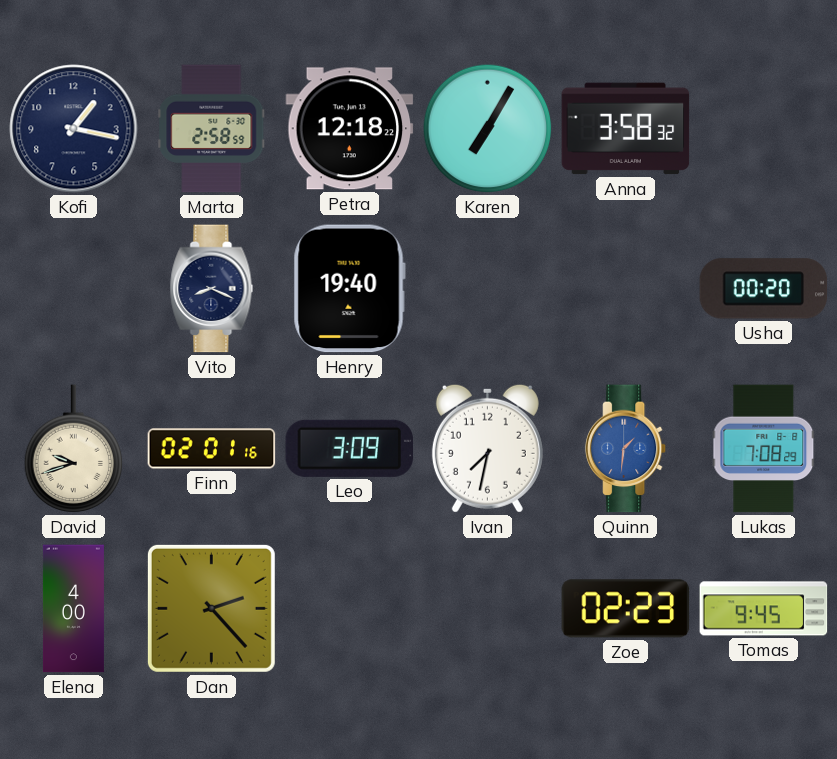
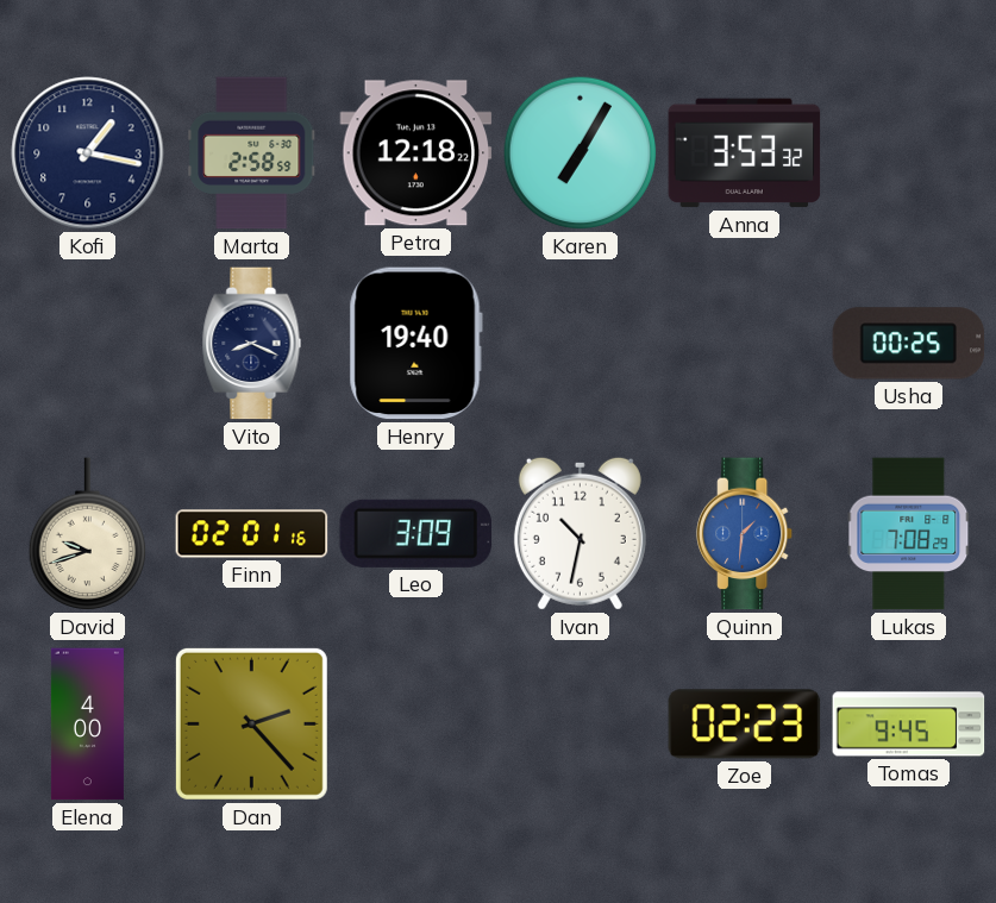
Anna: 3:58 -> 3:53
Usha: 00:20 -> 00:25
Ivan: 7:32 -> 10:32
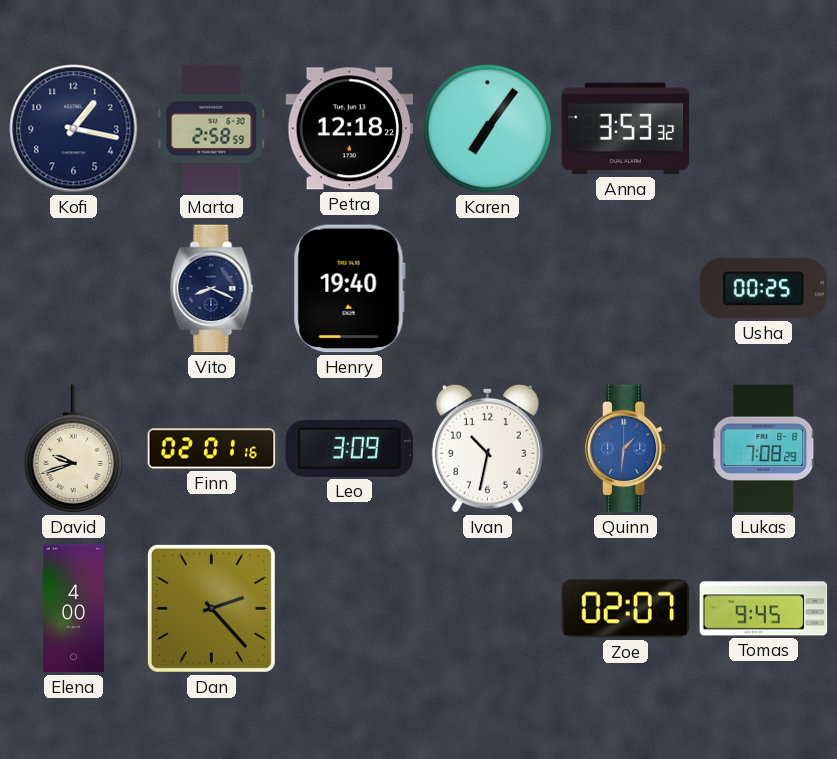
Karen: 7:05 -> 7:06
Zoe: 02:23 -> 02:07
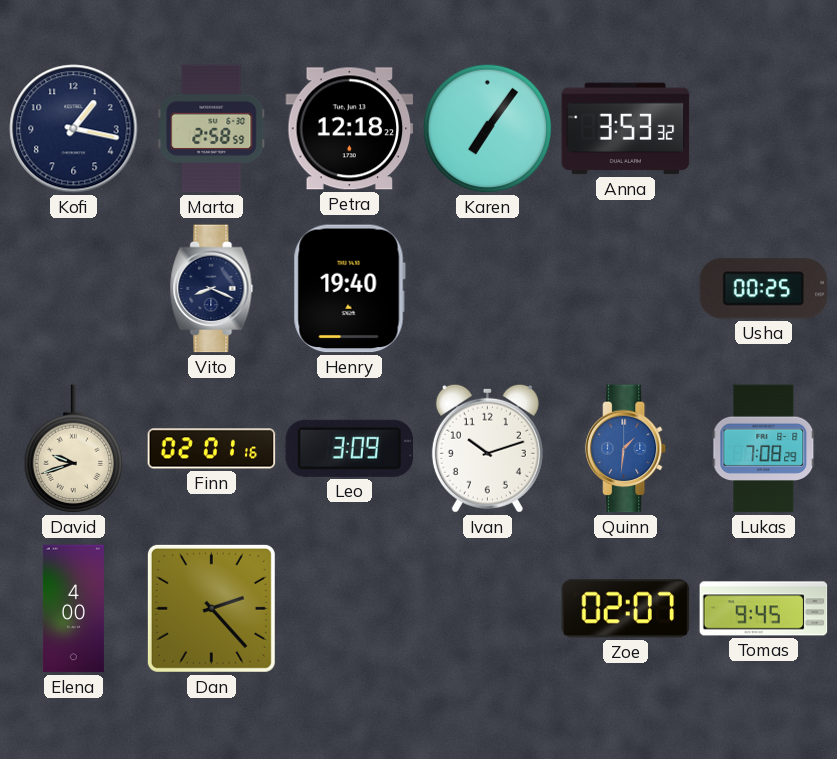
Ivan: 10:32 -> 10:12
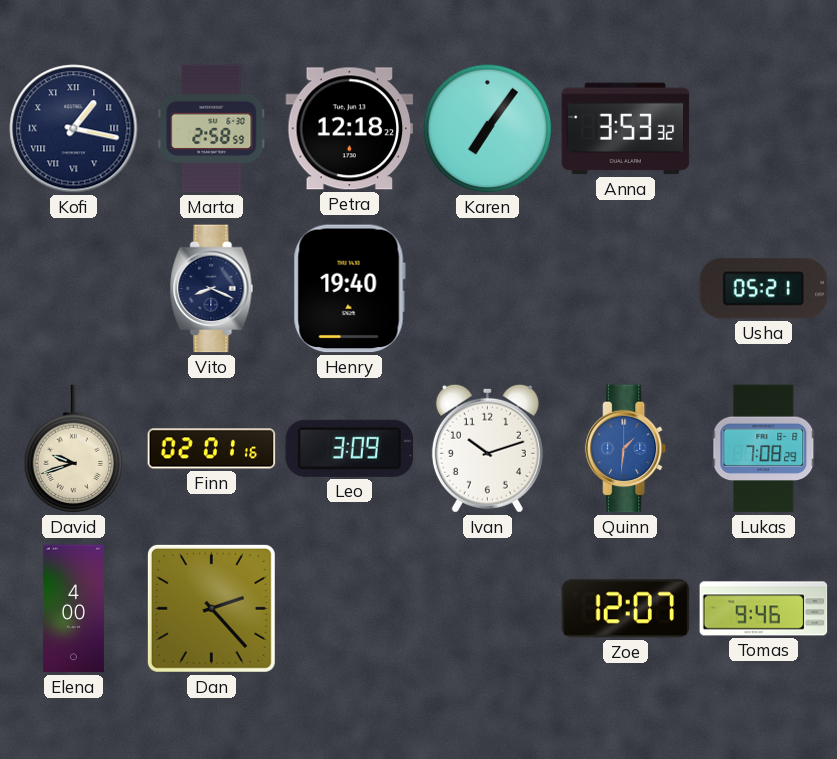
Kofi numerals: Arabic -> Roman
Usha: 00:25 -> 05:21
Zoe: 02:07 -> 12:07
Tomas: 9:45 -> 9:46
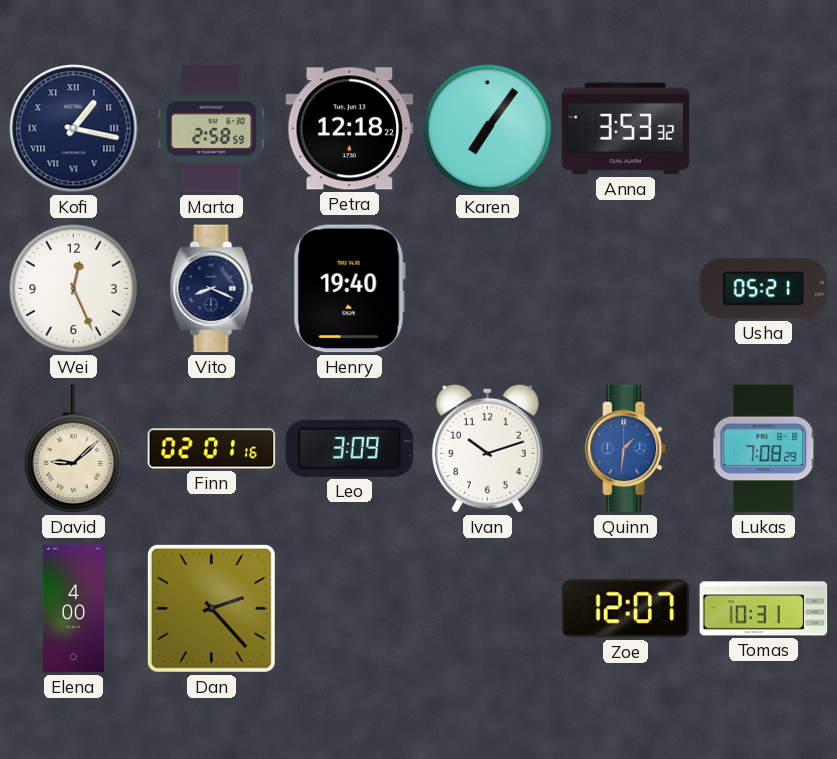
Wei: none -> 12:26
David: 9:42 -> 9:08
Tomas: 9:46 -> 10:31
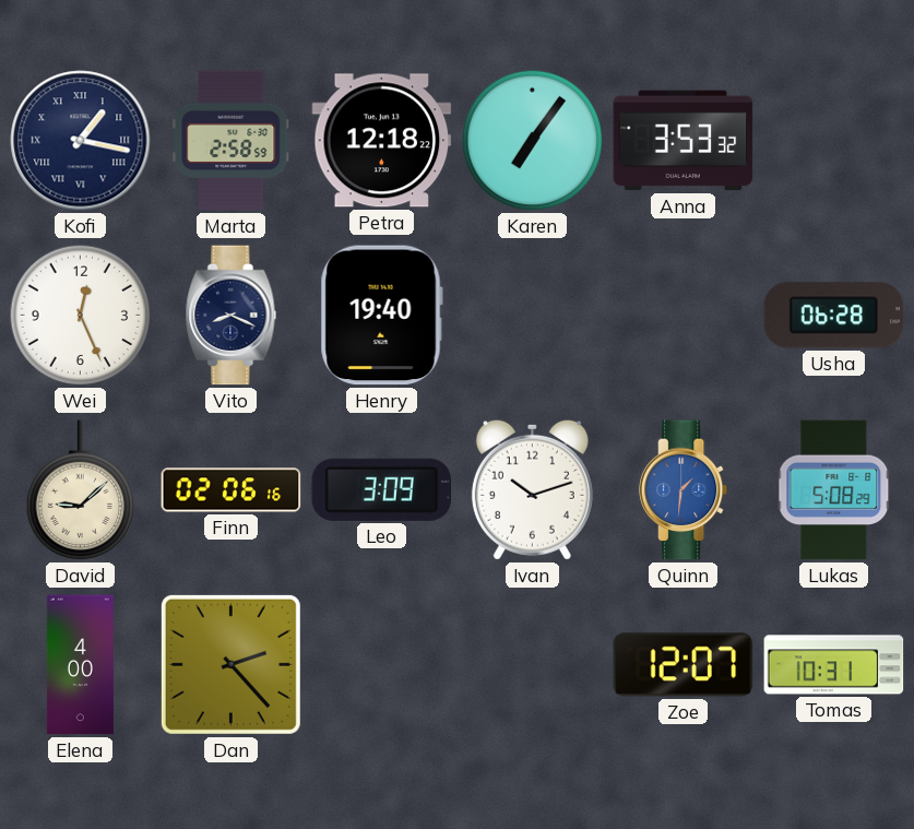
Usha: 05:21 -> 06:28
Finn: 02:01 -> 02:06
Lukas: 7:08 -> 5:08
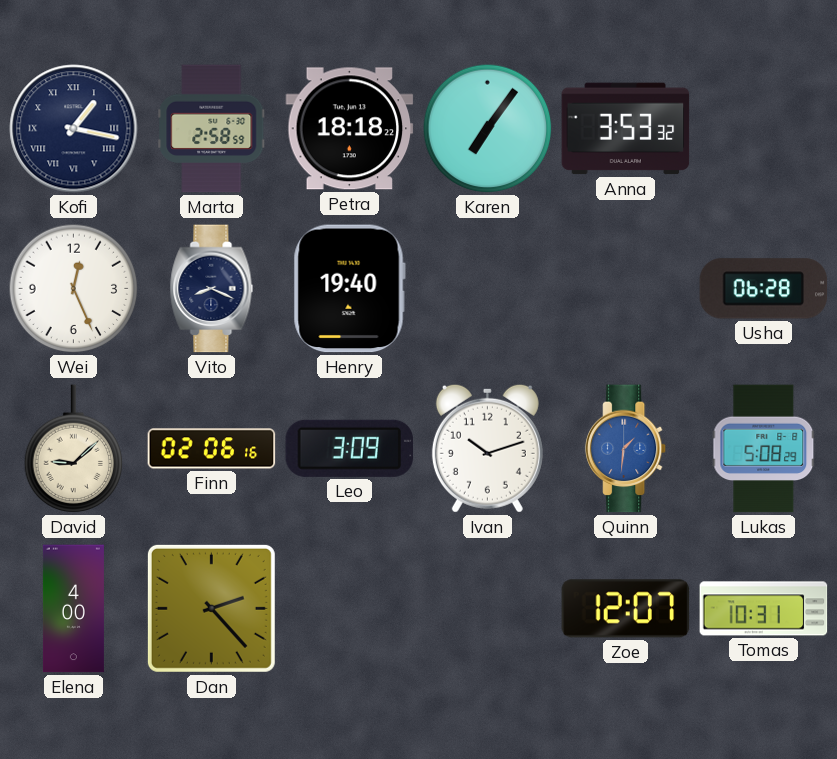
Petra: 12:18 -> 18:18
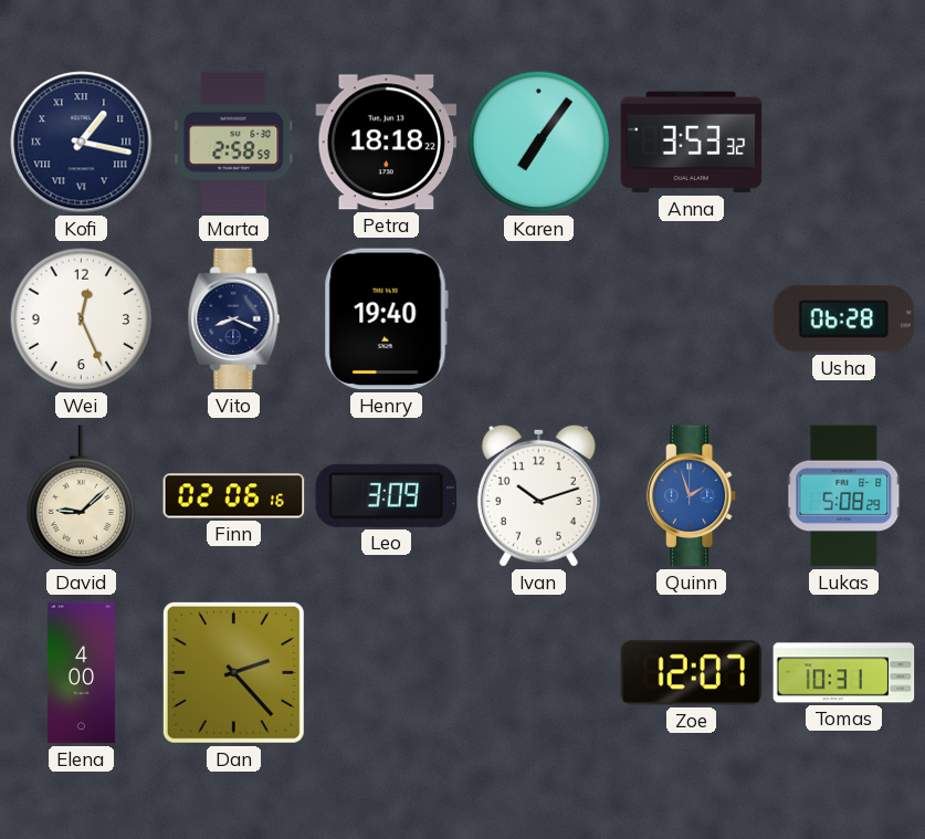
Quinn: 1:31 -> 1:57
